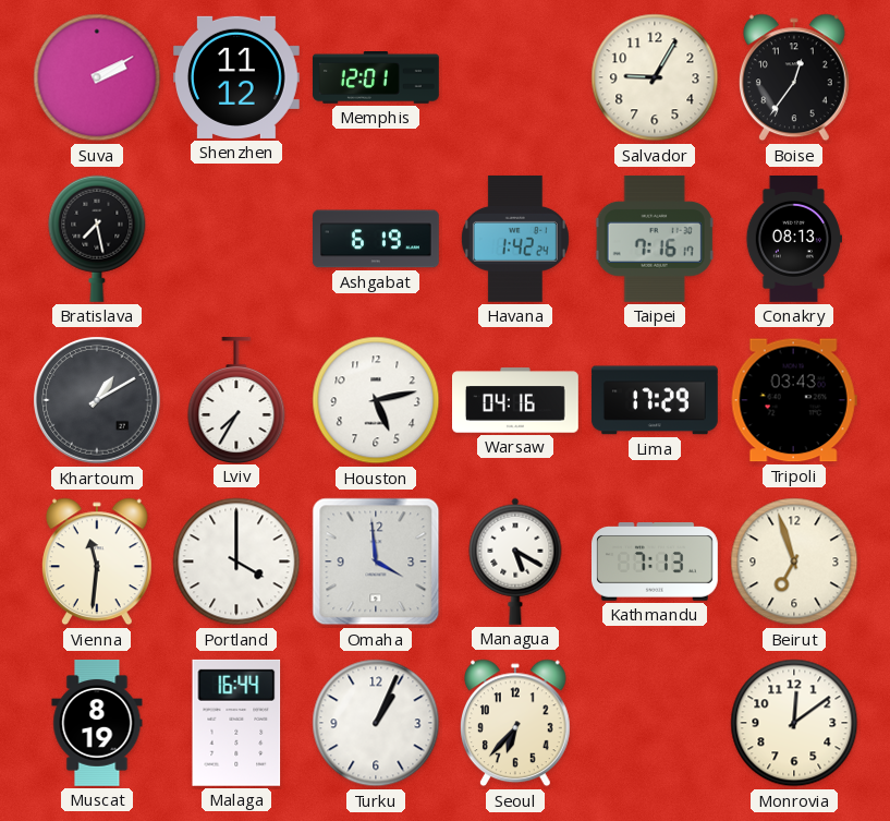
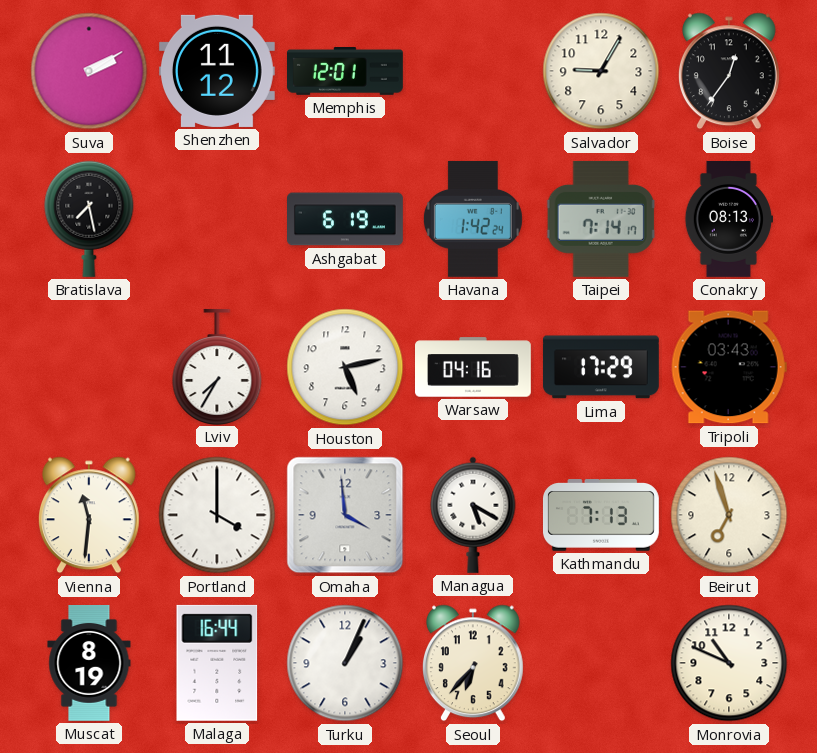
Taipei: 7:16 -> 7:14
Khartoum: 1:10 -> none
Monrovia: 12:09 -> 10:49
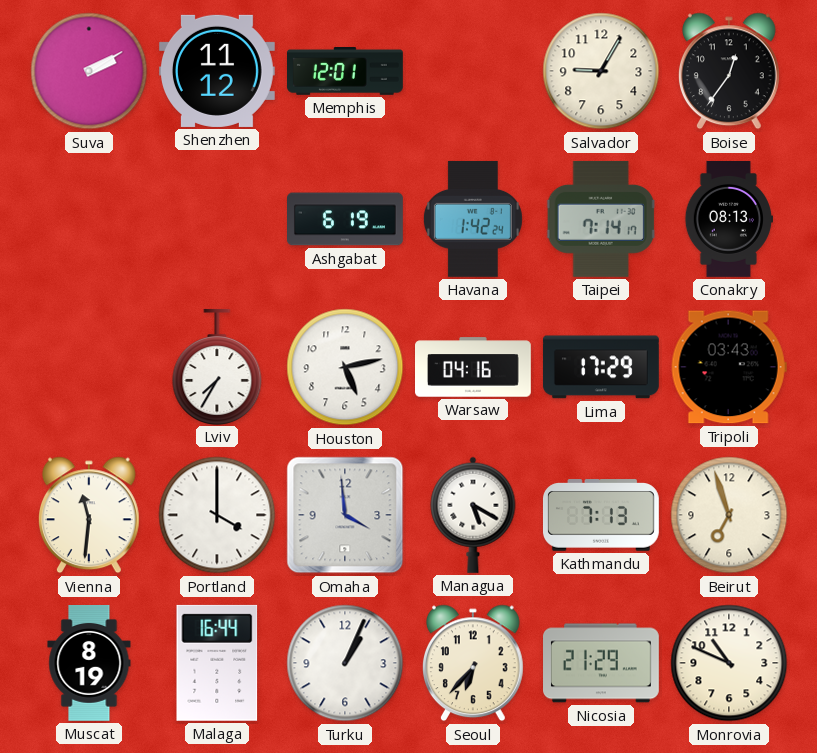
Bratislava: 7:28 -> none
Nicosia: none -> 21:29
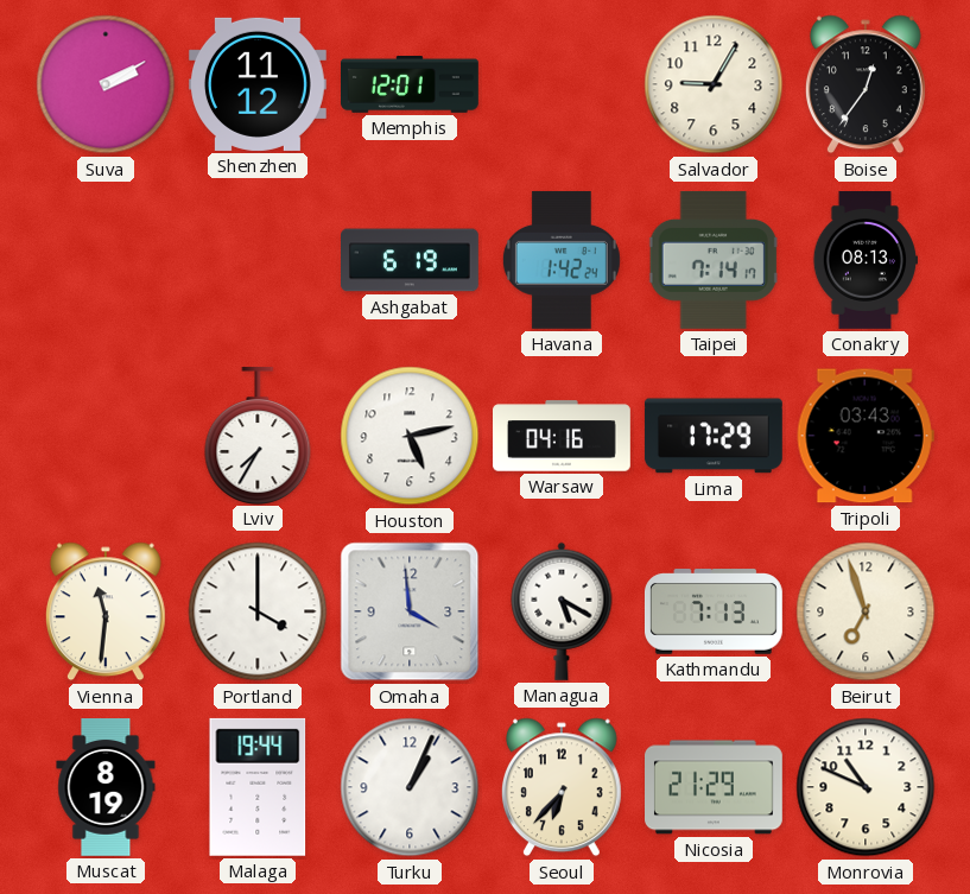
Malaga: 16:44 -> 19:44
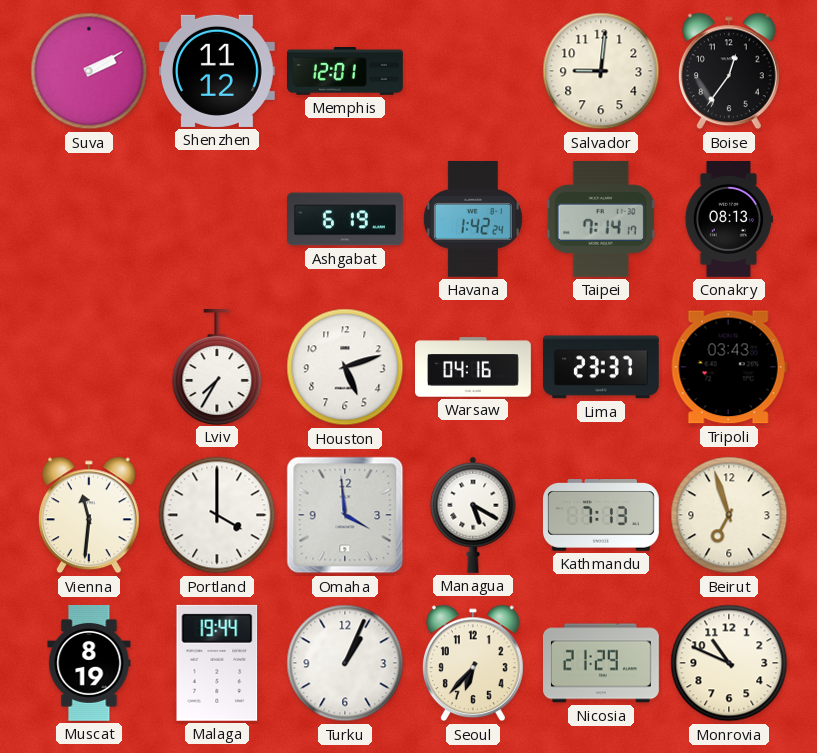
Salvador: 9:05 -> 9:01
Houston: 5:13 -> 5:12
Lima: 17:29 -> 23:37
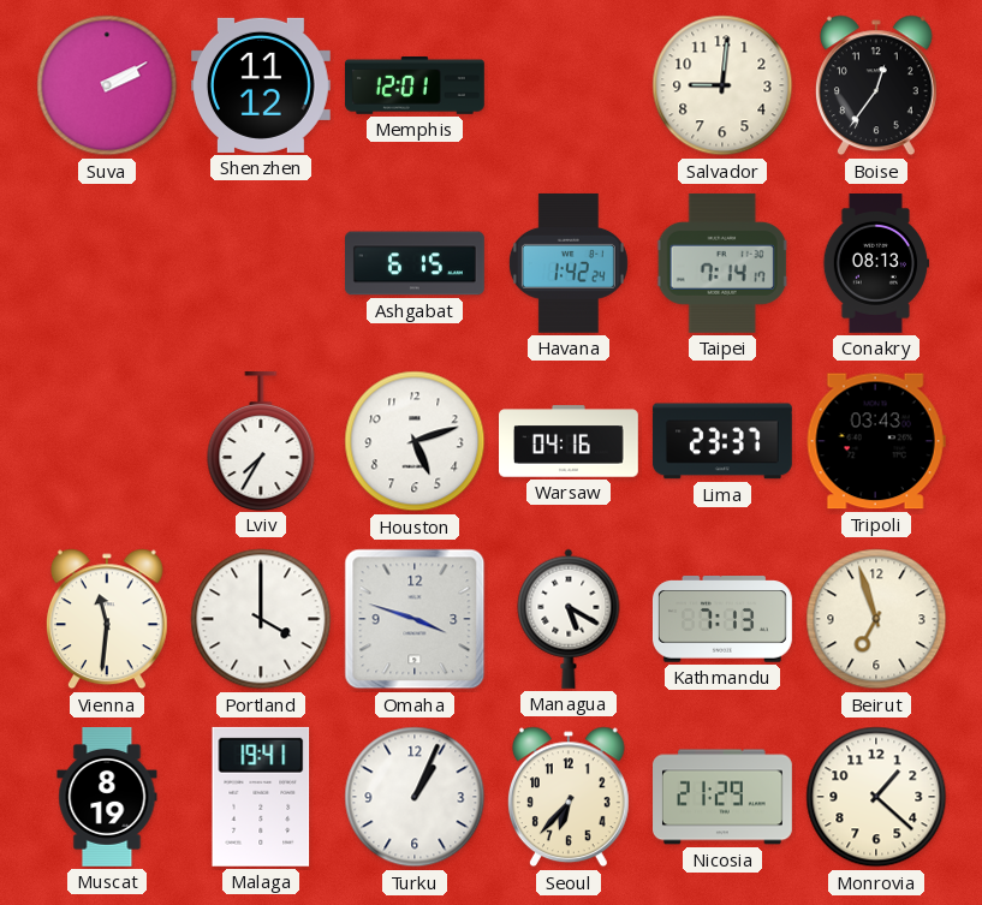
Ashgabat: 6:19 -> 6:15
Omaha: 3:59 -> 3:48
Malaga: 19:44 -> 19:41
Monrovia: 10:49 -> 1:22
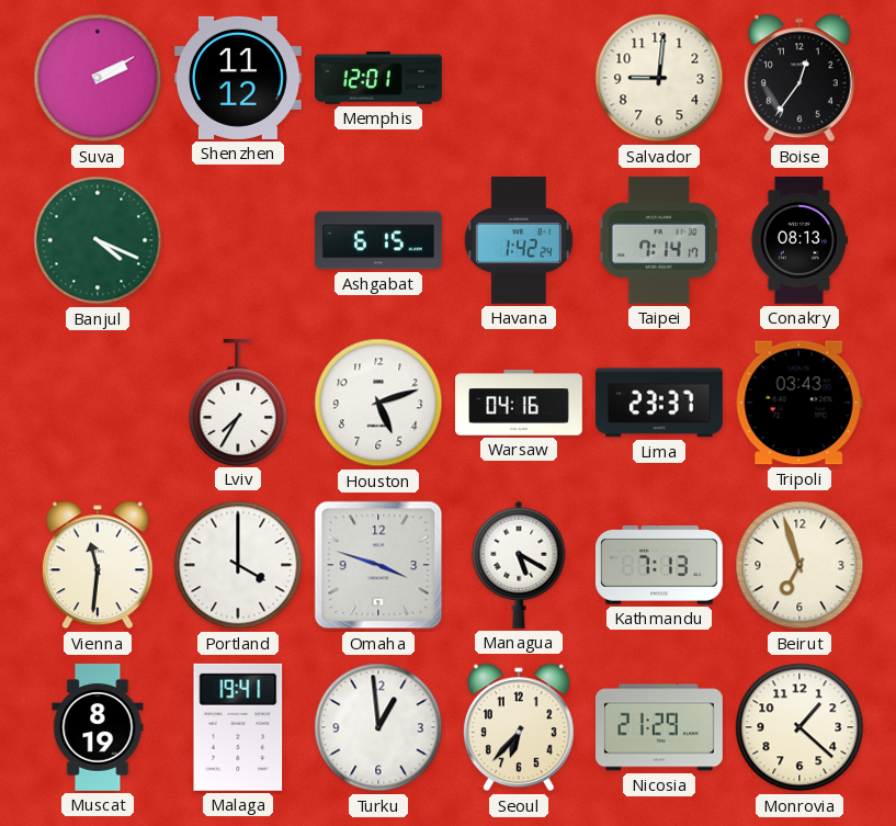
Banjul: none -> 4:19
Turku: 1:04 -> 12:59
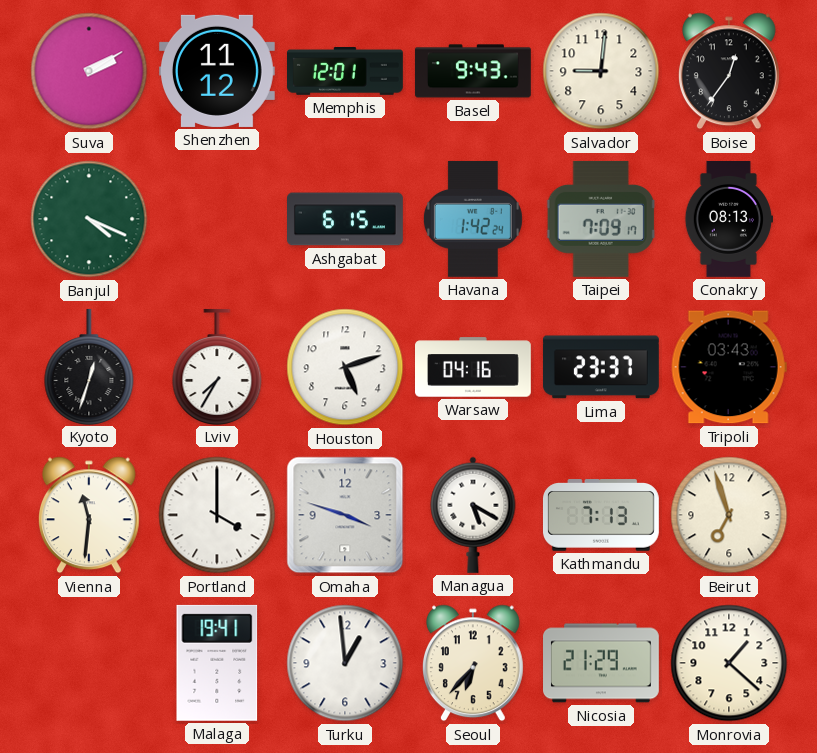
Basel: none -> 9:43
Taipei: 7:14 -> 7:09
Kyoto: none -> 12:33
Muscat: 8:19 -> none
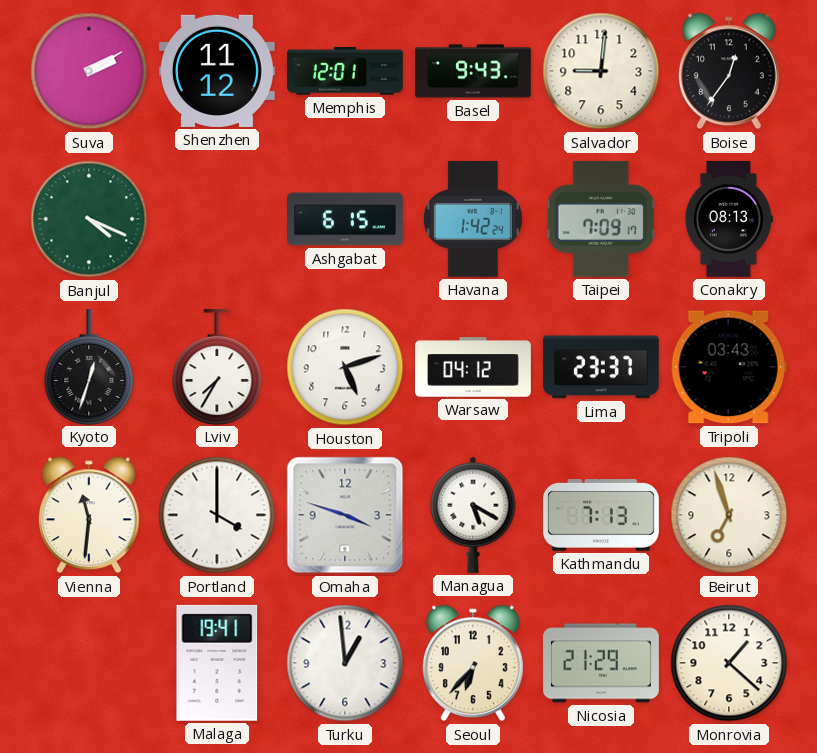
Warsaw: 04:16 -> 04:12
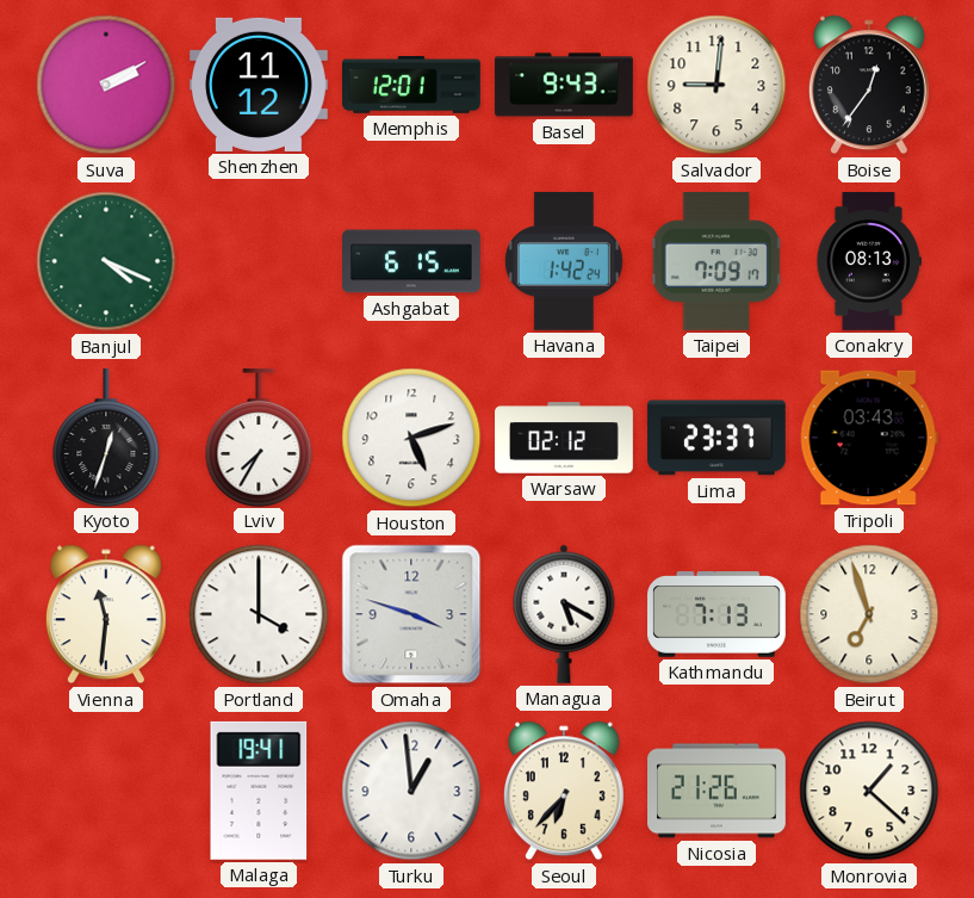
Warsaw: 04:12 -> 02:12
Nicosia: 21:29 -> 21:26
